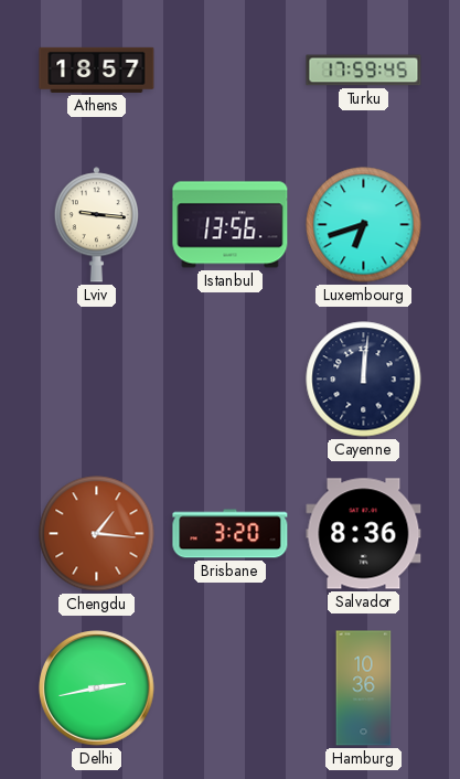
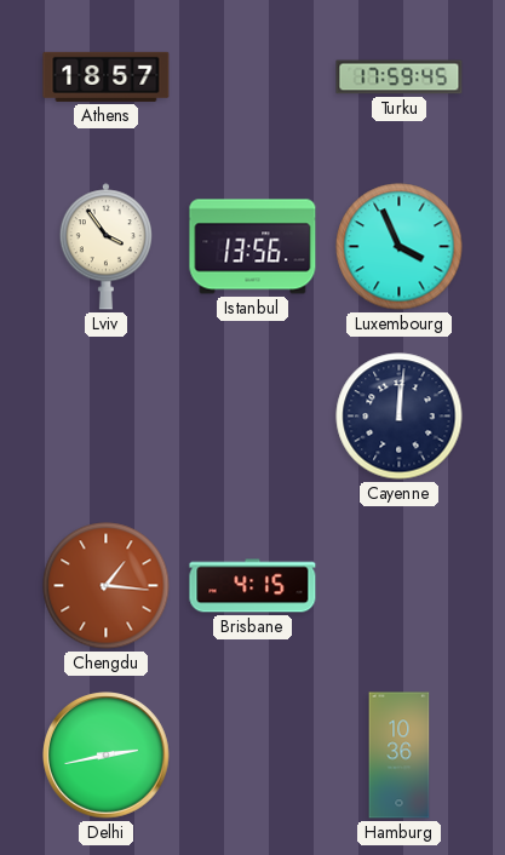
Lviv: 9:16 -> 3:54
Luxembourg: 6:42 -> 3:56
Brisbane: 3:20 -> 4:15
Salvador: 8:36 -> none
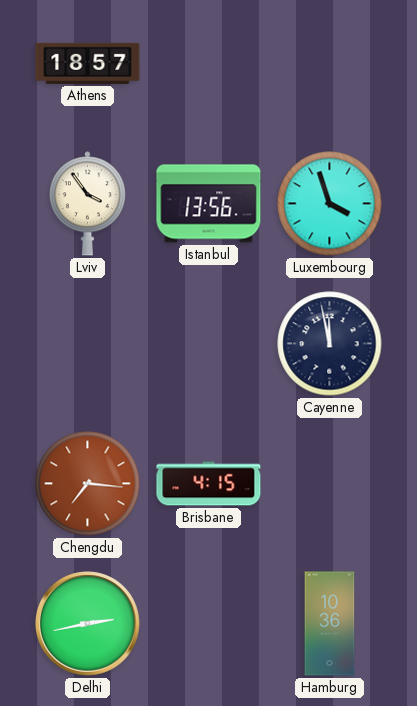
Turku: 17:59 -> none
Luxembourg: 3:56 -> 3:57
Cayenne: 12:01 -> 11:58
Chengdu: 1:16 -> 7:16
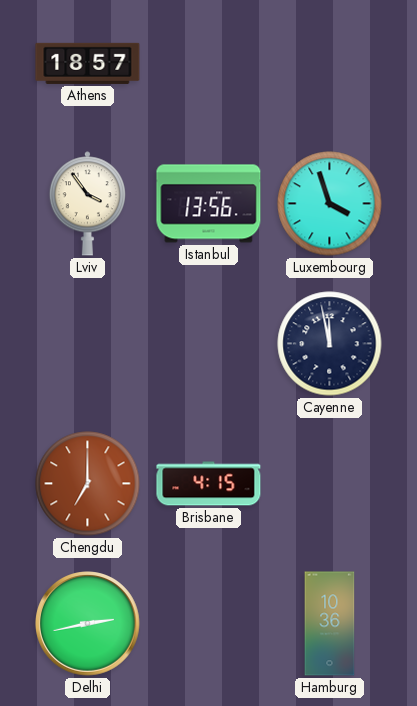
Chengdu: 7:16 -> 7:00
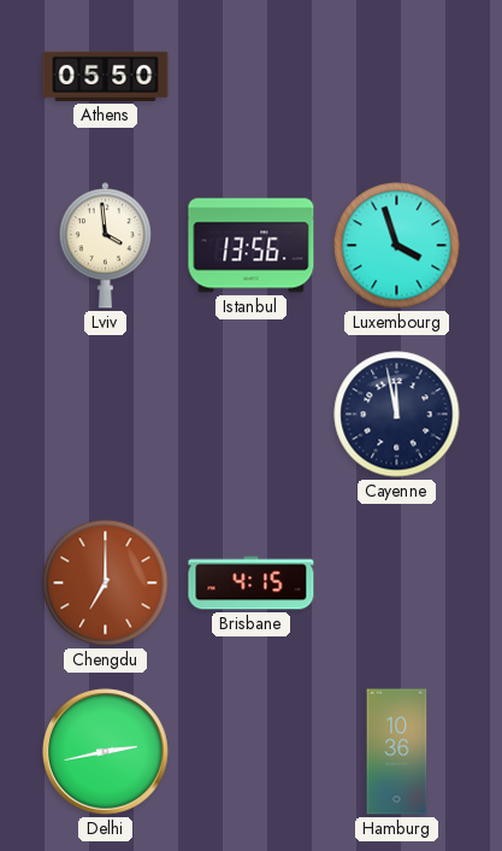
Athens: 18:57 -> 05:50
Lviv: 3:54 -> 3:59
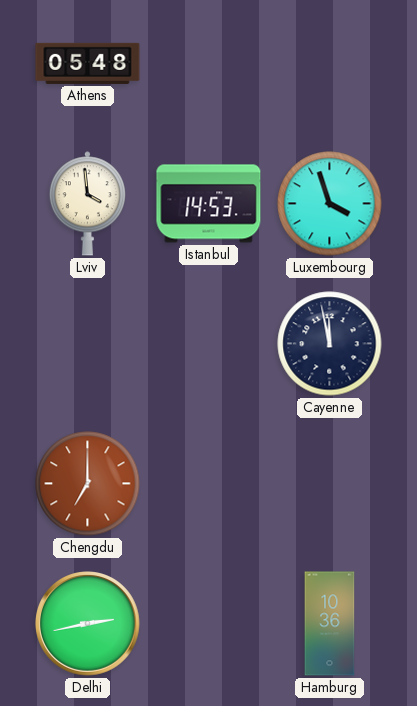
Athens: 05:50 -> 05:48
Istanbul: 13:56 -> 14:53
Brisbane: 4:15 -> none
